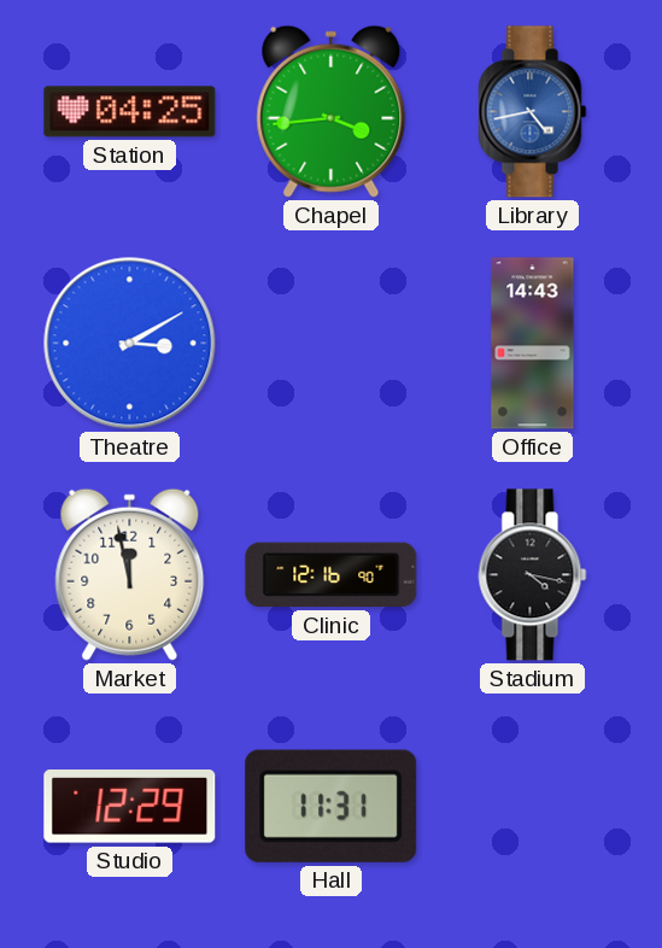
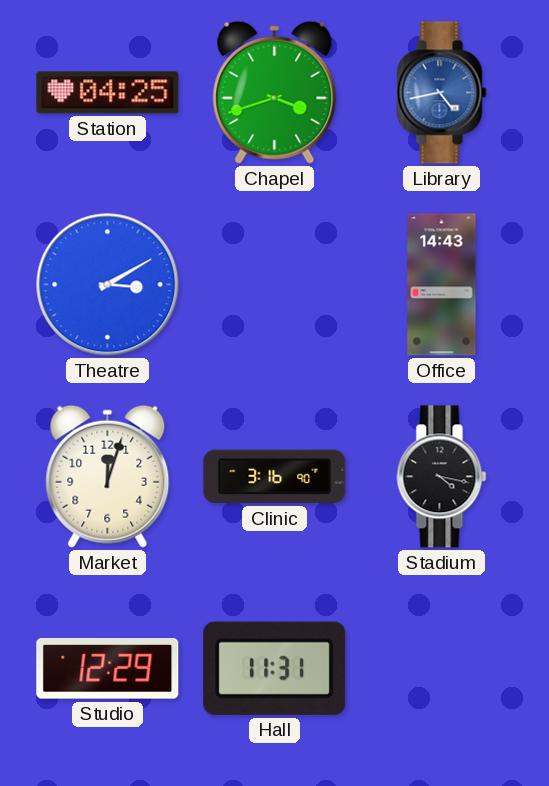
Chapel: 3:44 -> 3:42
Market: 11:58 -> 12:03
Clinic: 12:16 -> 3:16
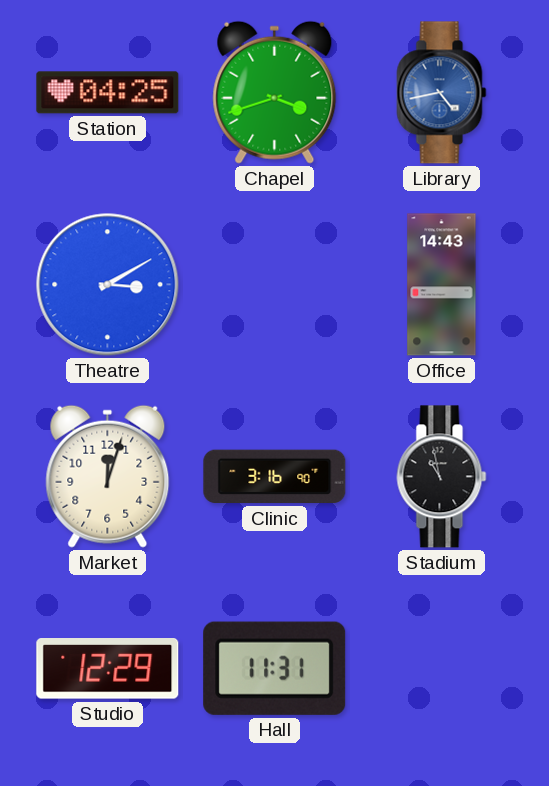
Stadium: 4:17 -> 10:58
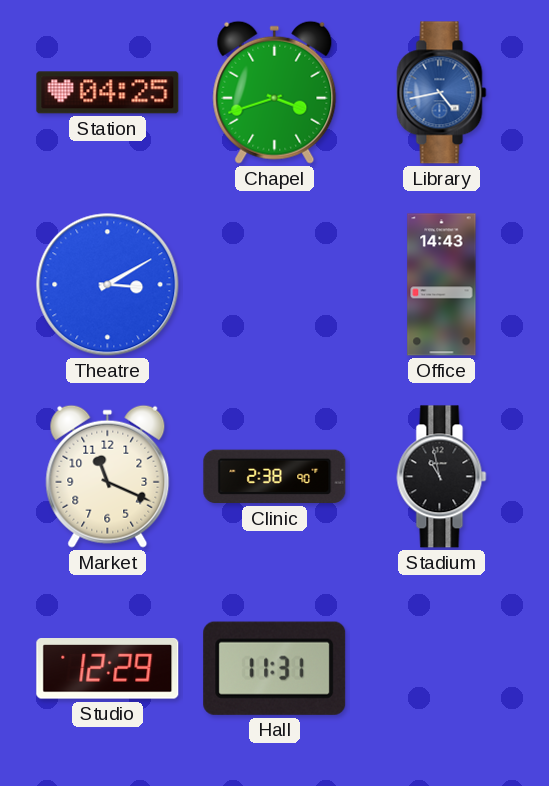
Market: 12:03 -> 11:19
Clinic: 3:16 -> 2:38
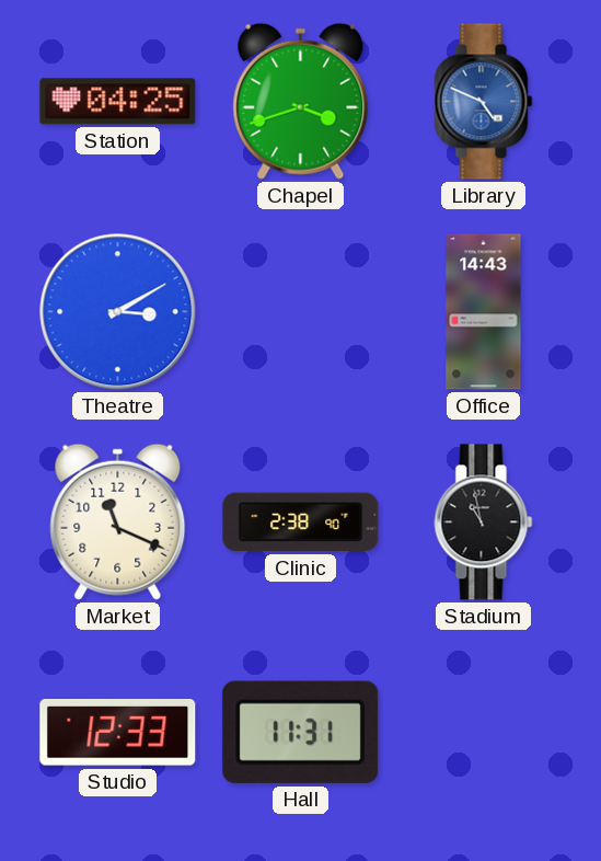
Library: 4:43 -> 4:49
Studio: 12:29 -> 12:33
